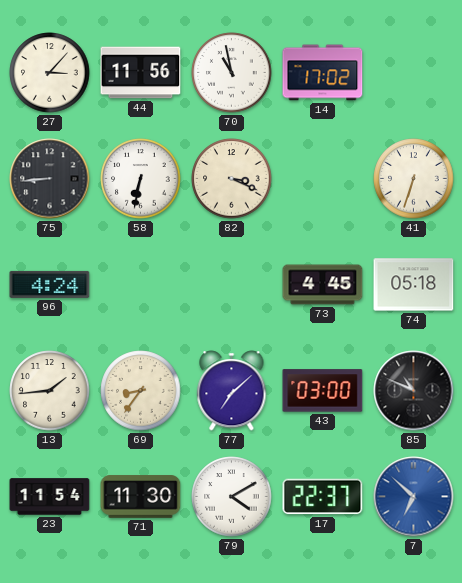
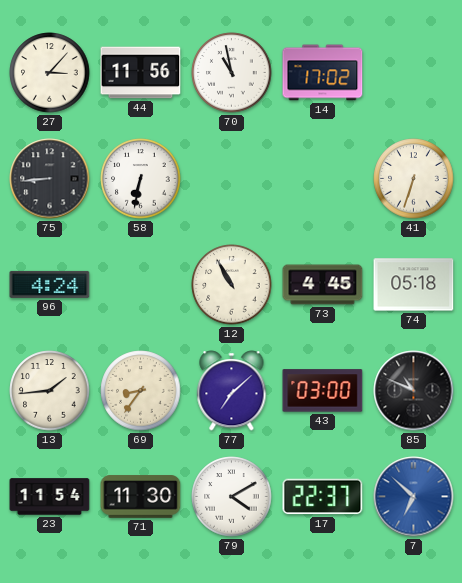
82: 3:19 -> none
12: none -> 10:55
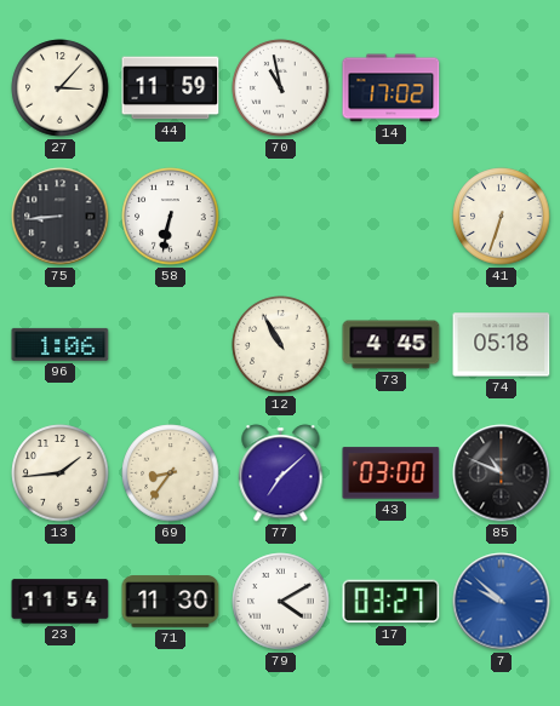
44: 11:56 -> 11:59
96: 4:24 -> 1:06
17: 22:37 -> 03:27
7: 6:52 -> 9:52
